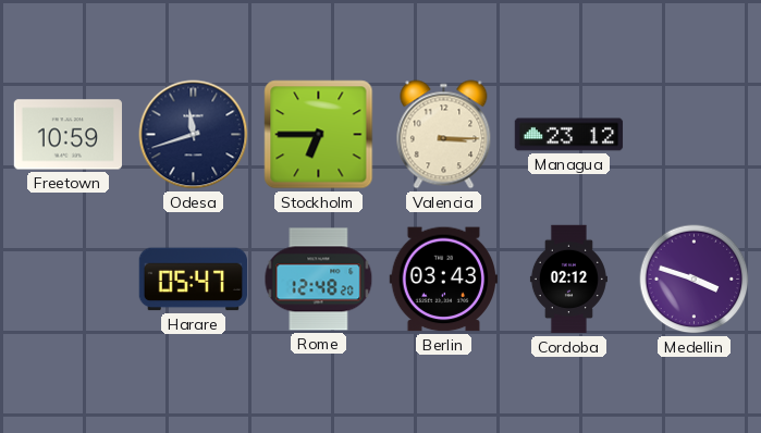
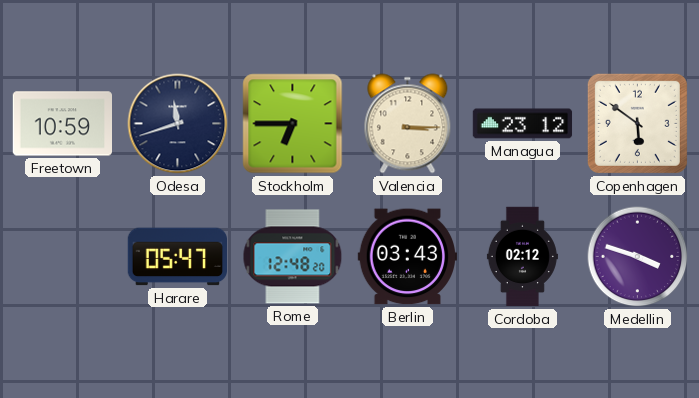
Copenhagen: none -> 5:51
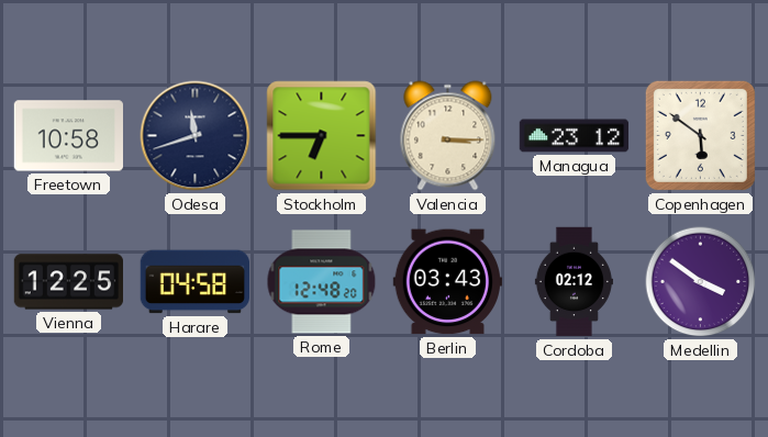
Freetown: 10:59 -> 10:58
Vienna: none -> 12:25
Harare: 05:47 -> 04:58
Medellin: 3:48 -> 3:51
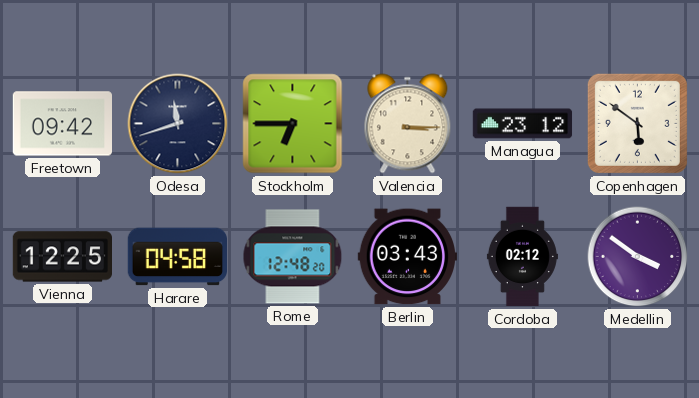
Freetown: 10:58 -> 09:42
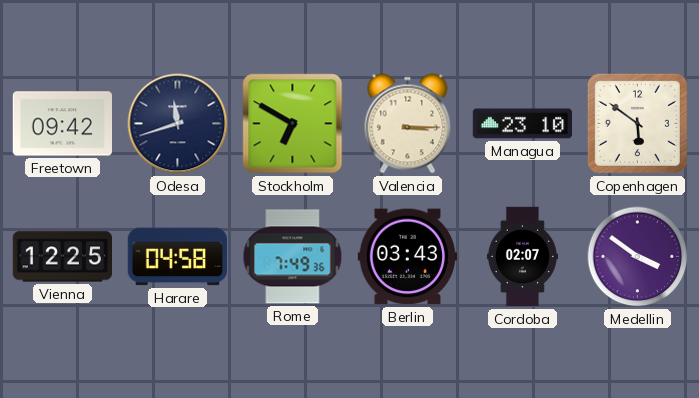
Stockholm: 6:45 -> 6:50
Managua: 23:12 -> 23:10
Rome: 12:48 -> 7:49
Cordoba: 02:12 -> 02:07
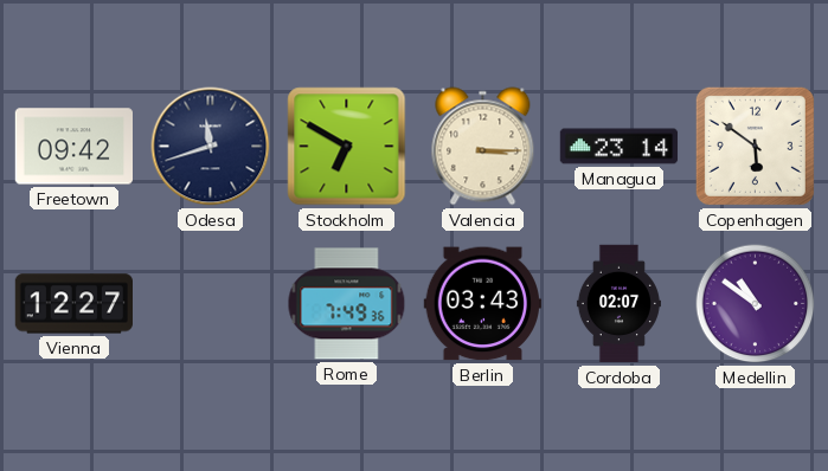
Managua: 23:10 -> 23:14
Vienna: 12:25 -> 12:27
Harare: 04:58 -> none
Medellin: 3:51 -> 10:51
